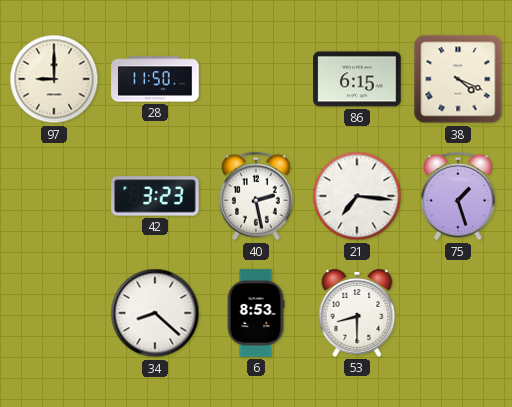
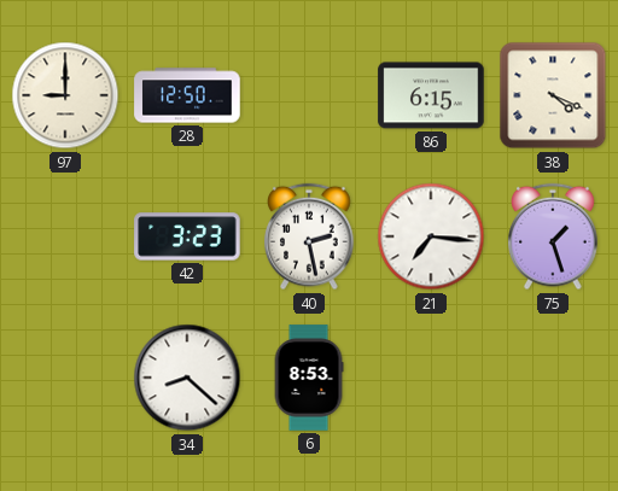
28: 11:50 -> 12:50
53: 8:30 -> none
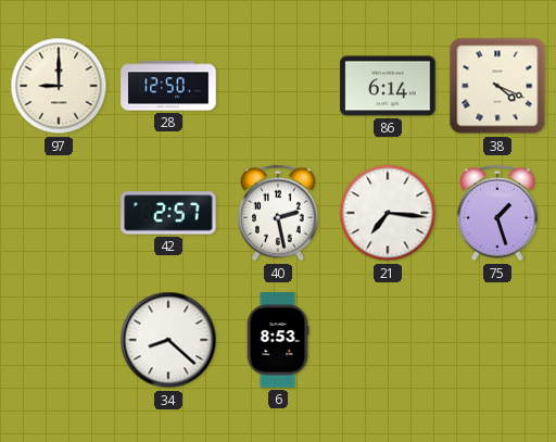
86: 6:15 -> 6:14
42: 3:23 -> 2:57
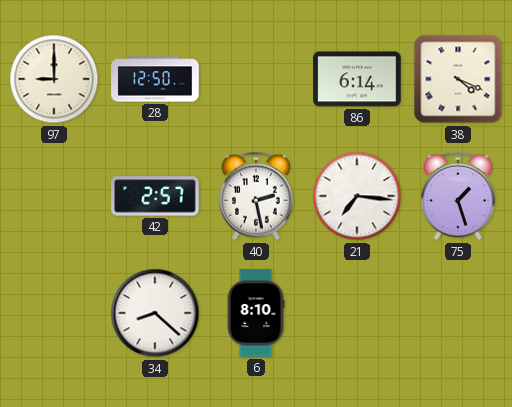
6: 8:53 -> 8:10
